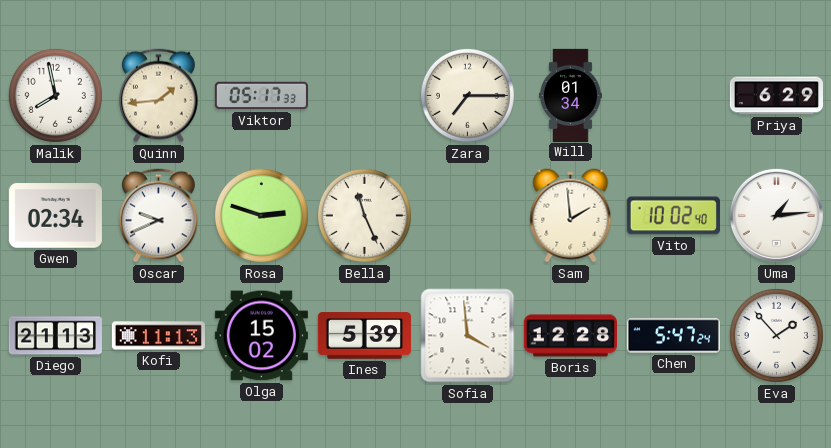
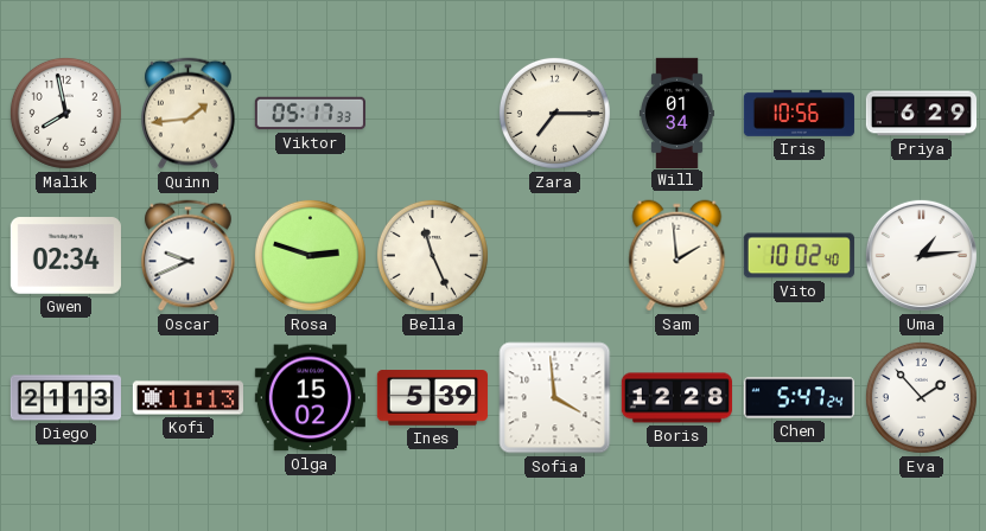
Iris: none -> 10:56
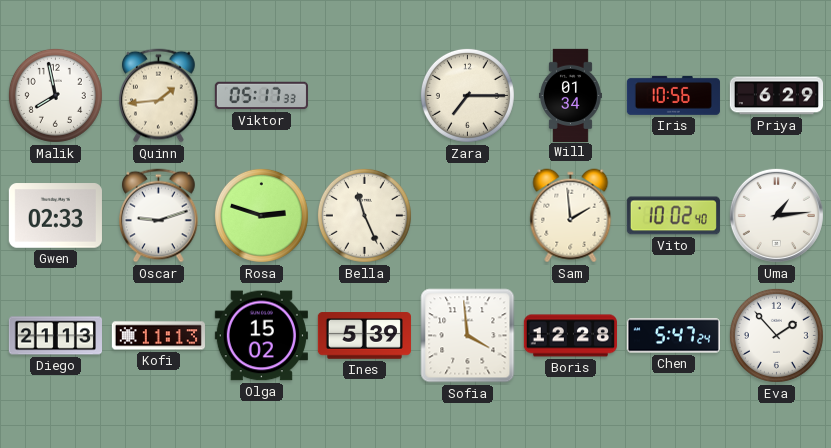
Gwen: 02:34 -> 02:33
Oscar: 9:41 -> 9:12
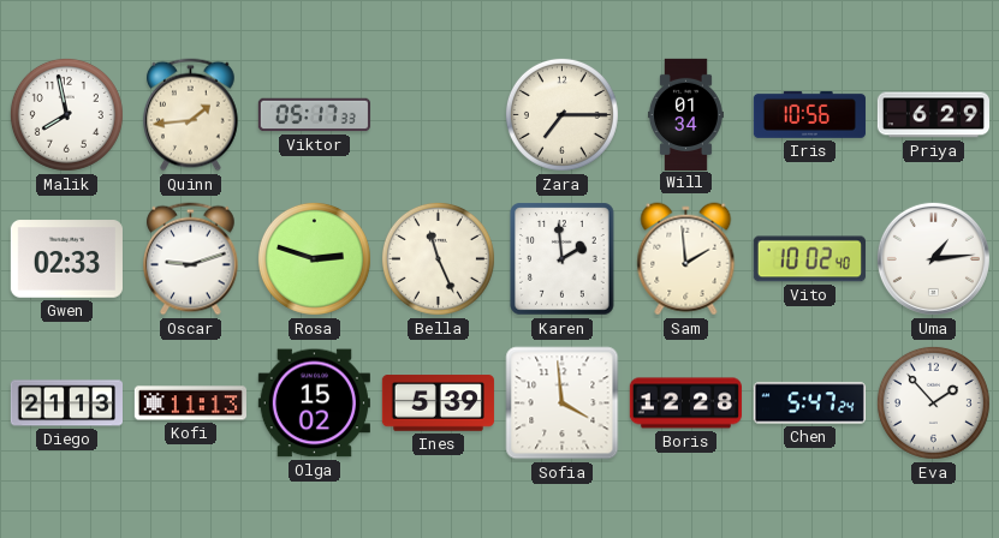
Karen: none -> 1:59
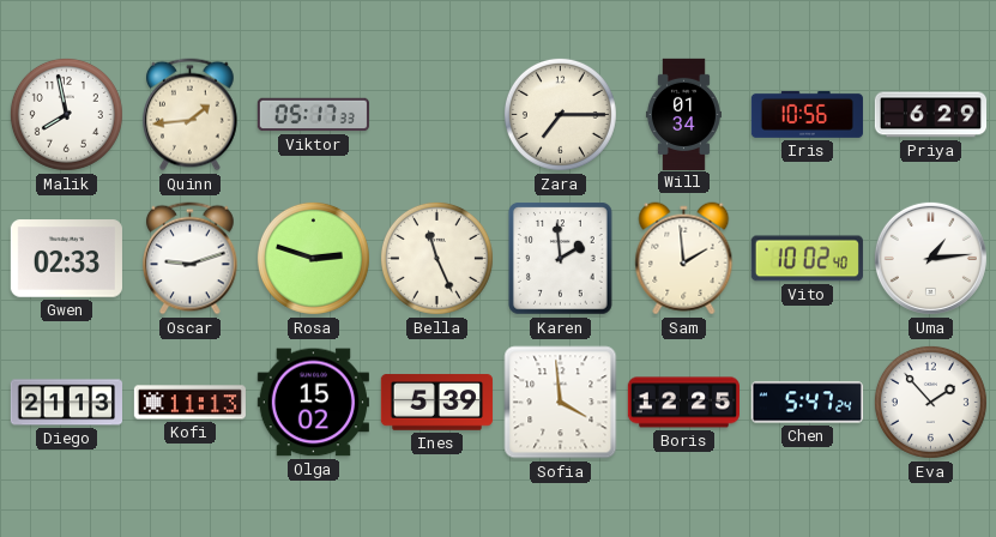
Boris: 12:28 -> 12:25
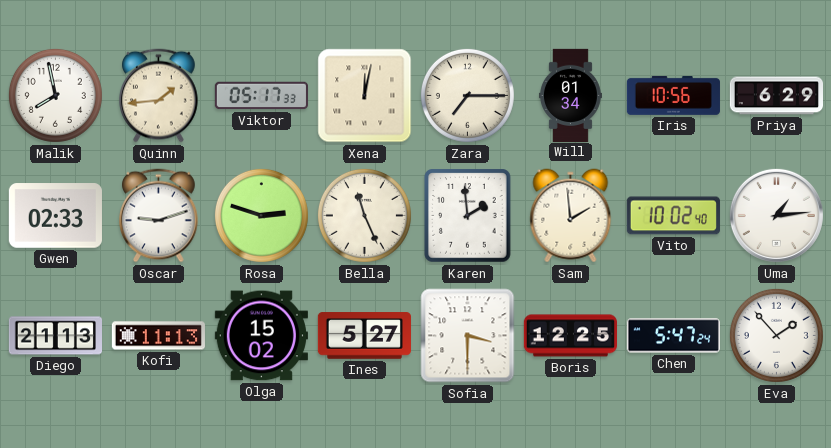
Xena: none -> 12:02
Ines: 5:39 -> 5:27
Sofia: 3:59 -> 3:30
